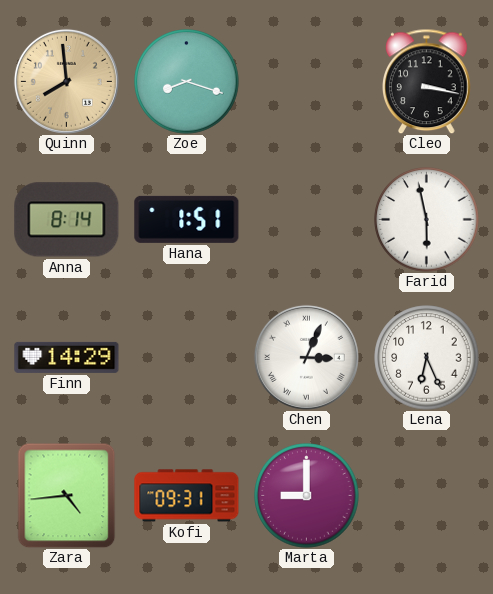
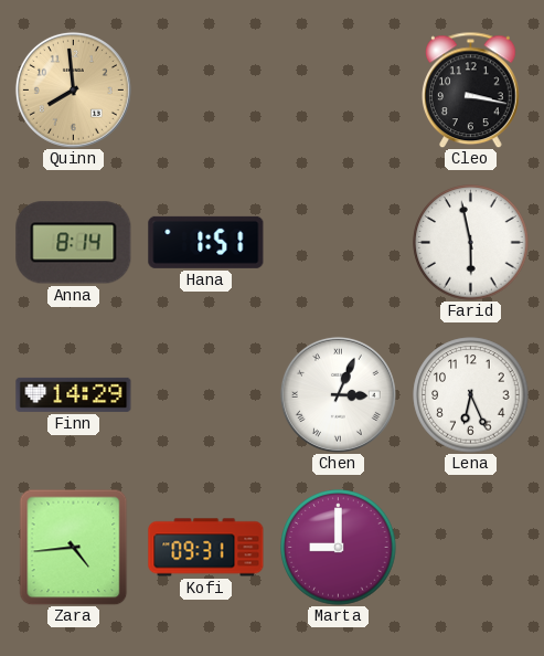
Zoe: 8:18 -> none
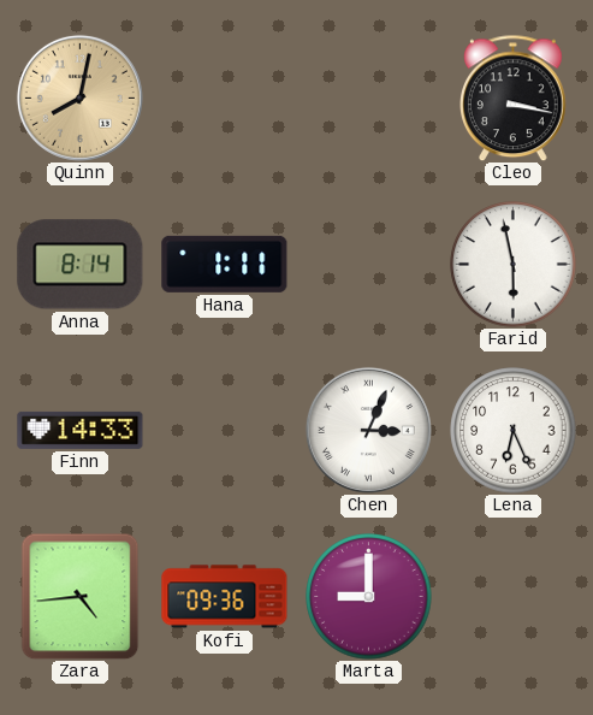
Quinn: 7:59 -> 8:02
Hana: 1:51 -> 1:11
Finn: 14:29 -> 14:33
Kofi: 09:31 -> 09:36
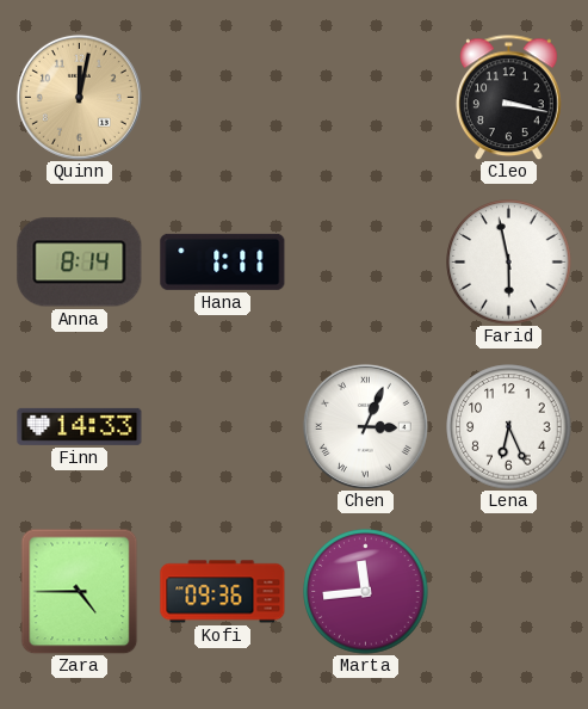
Quinn: 8:02 -> 12:02
Zara: 4:44 -> 4:45
Marta: 9:00 -> 11:44
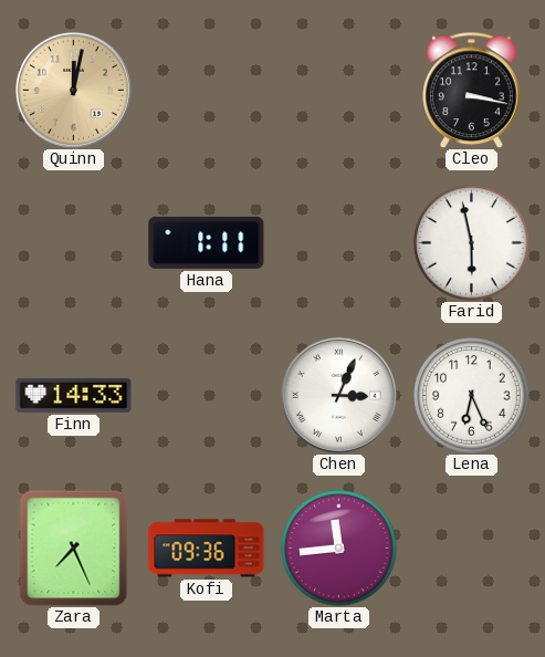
Anna: 8:14 -> none
Zara: 4:45 -> 7:26
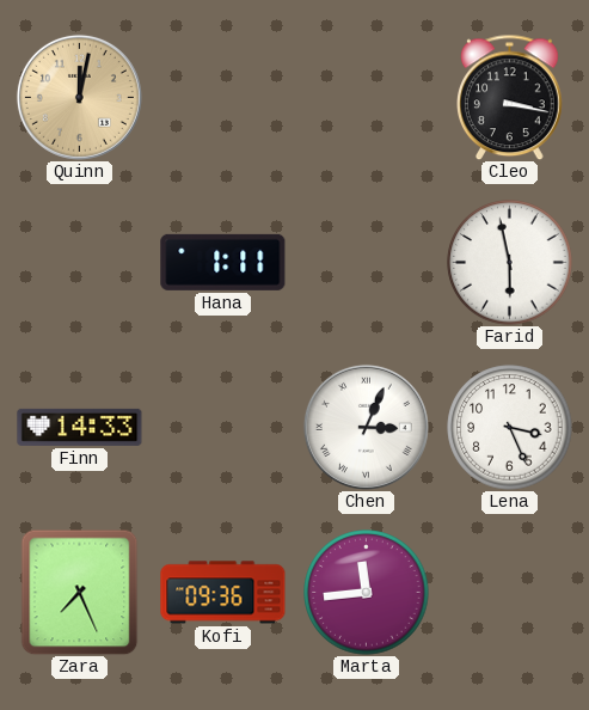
Lena: 6:26 -> 3:26
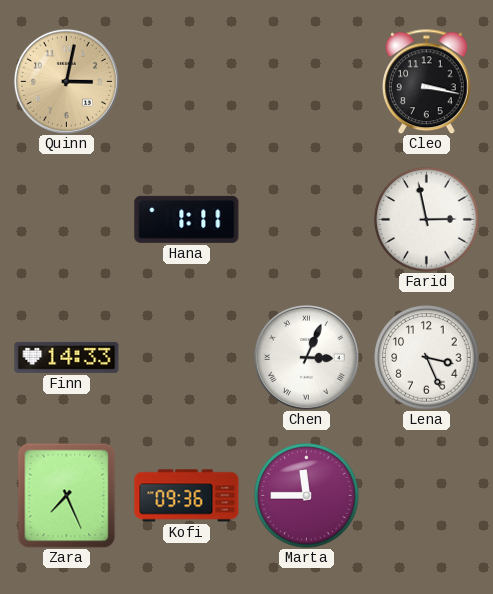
Quinn: 12:02 -> 3:02
Farid: 5:58 -> 2:58
Marta: 11:44 -> 11:45
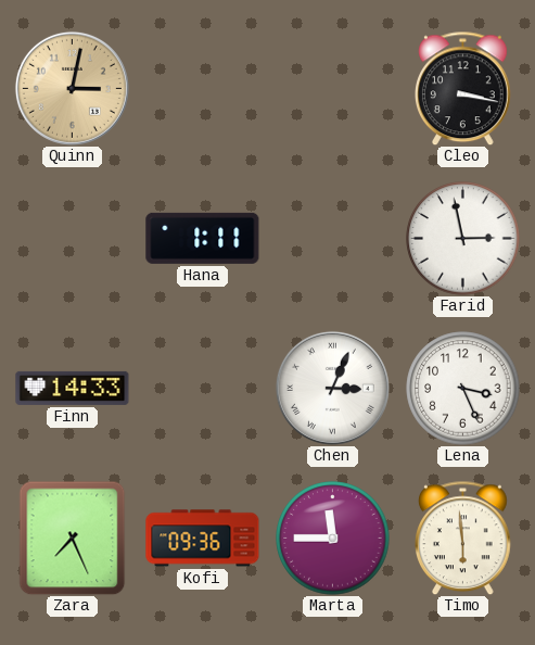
Timo: none -> 5:59
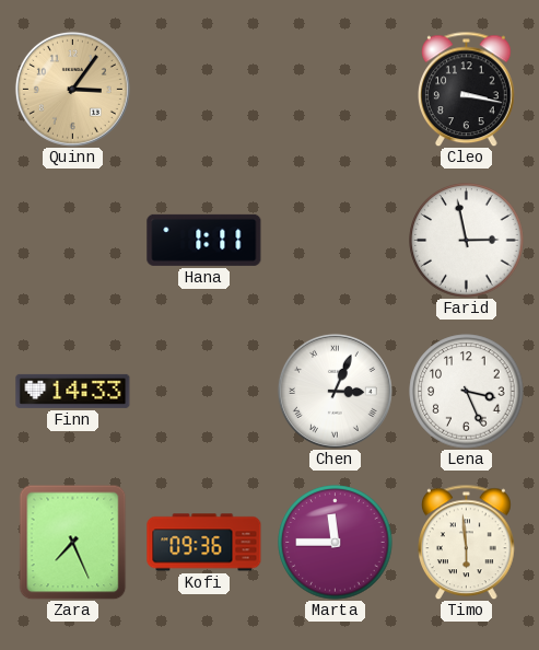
Quinn: 3:02 -> 3:06
